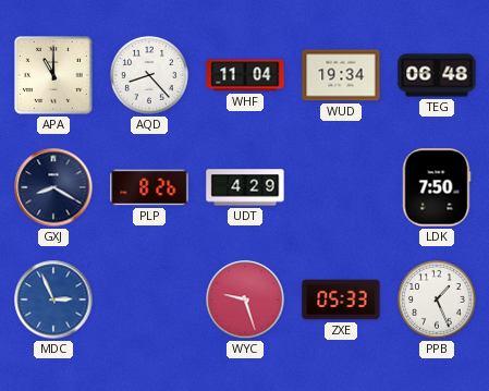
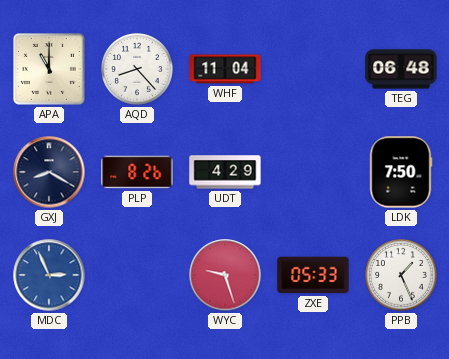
WUD: 19:34 -> none
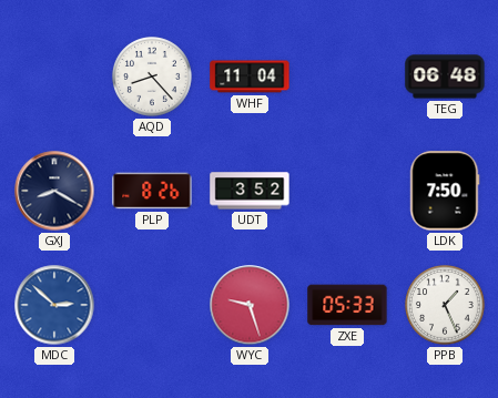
APA: 11:00 -> none
UDT: 4:29 -> 3:52
MDC: 2:56 -> 2:52
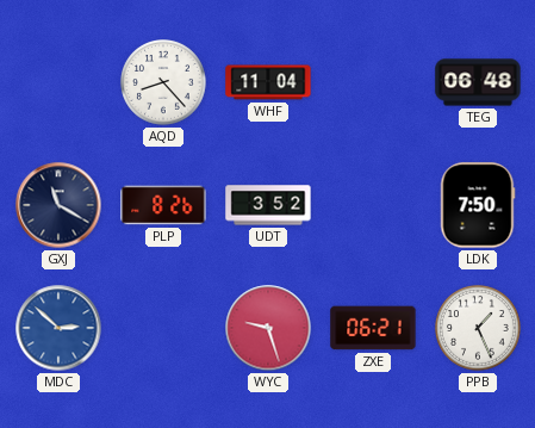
GXJ: 8:20 -> 11:20
ZXE: 05:33 -> 06:21
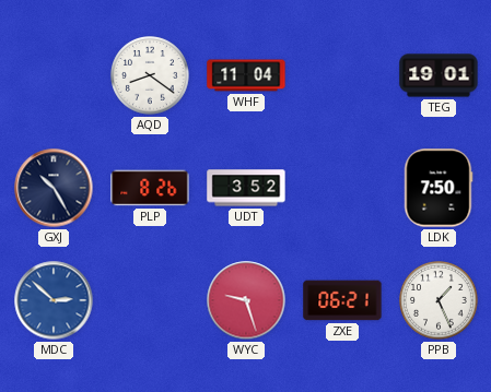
AQD: 8:23 -> 8:21
TEG: 06:48 -> 19:01
GXJ: 11:20 -> 10:25
